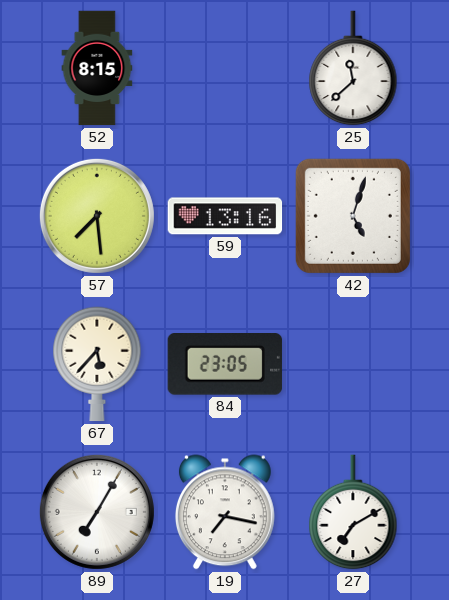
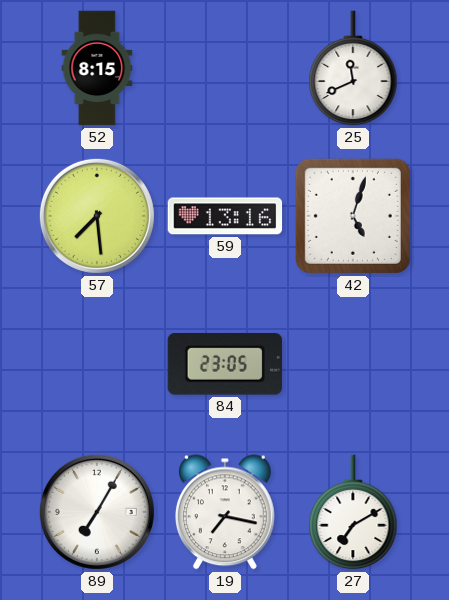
25: 11:38 -> 11:41
67: 5:37 -> none
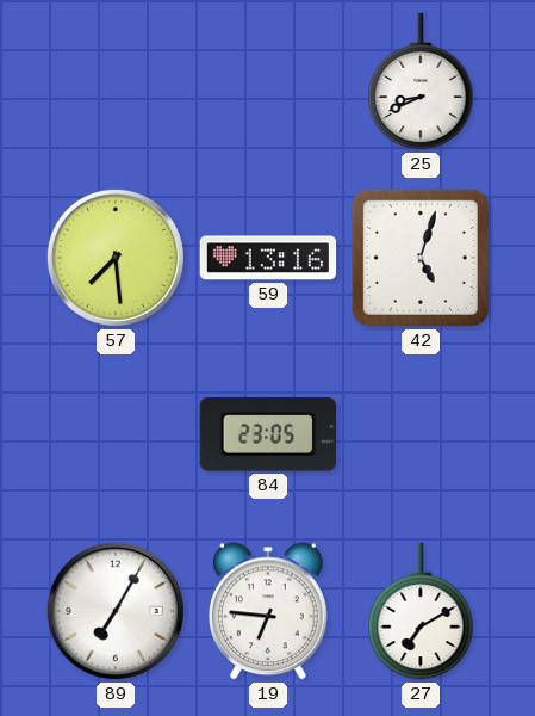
52: 8:15 -> none
25: 11:41 -> 8:41
19: 7:17 -> 6:46
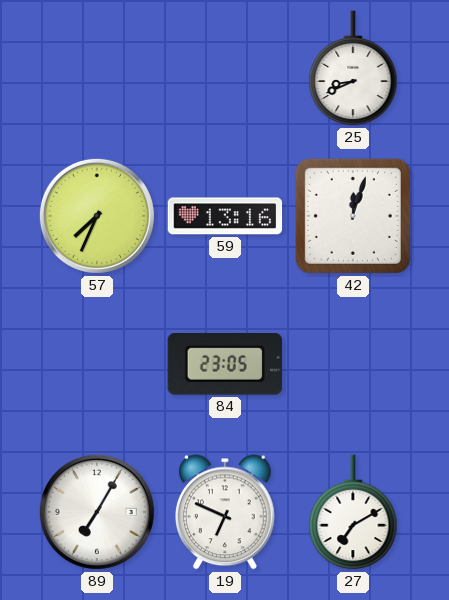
57: 7:29 -> 7:34
42: 5:03 -> 12:03
19: 6:46 -> 6:49
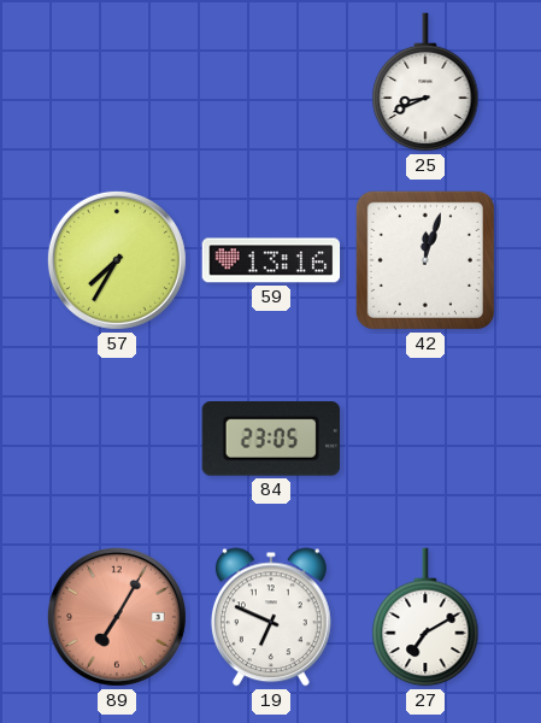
57: 7:34 -> 7:35
89 dial: white -> salmon
